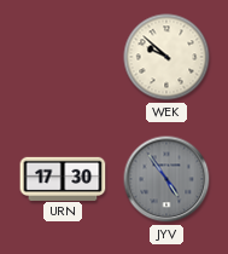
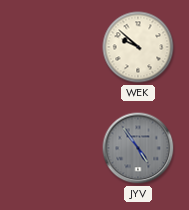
URN: 17:30 -> none
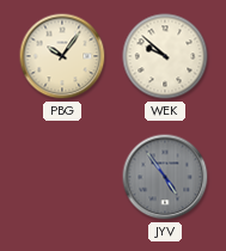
PBG: none -> 10:06
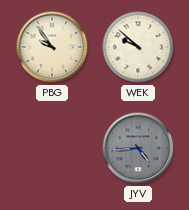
PBG: 10:06 -> 9:54
JYV: 4:54 -> 4:44
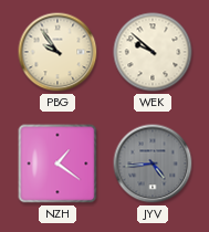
NZH: none -> 1:21
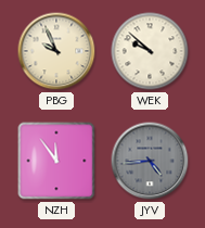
PBG: 9:54 -> 9:56
NZH: 1:21 -> 11:54
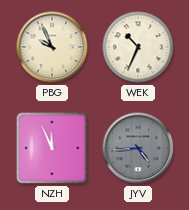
WEK: 9:52 -> 10:34
NZH: 11:54 -> 11:56
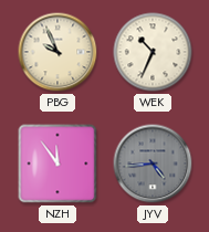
NZH: 11:56 -> 11:54
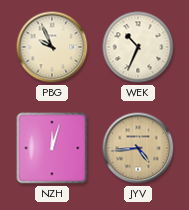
NZH: 11:54 -> 12:03
JYV dial: grey -> champagne
